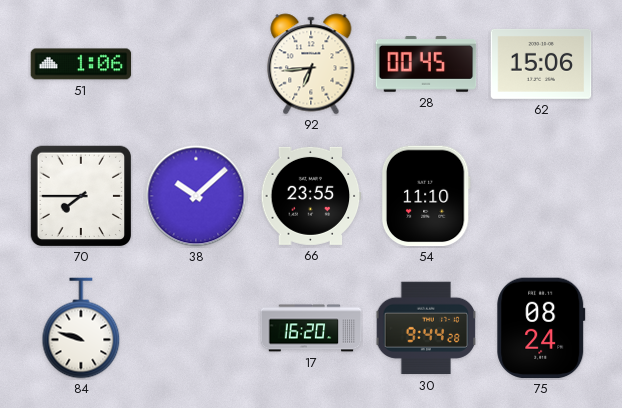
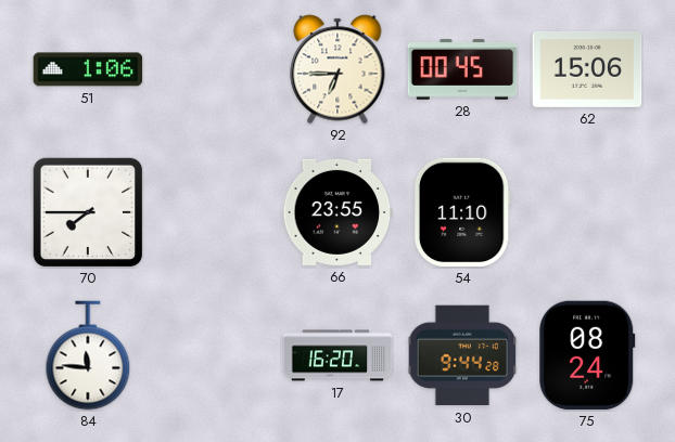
92: 6:44 -> 6:45
38: 10:08 -> none
84: 9:48 -> 11:46
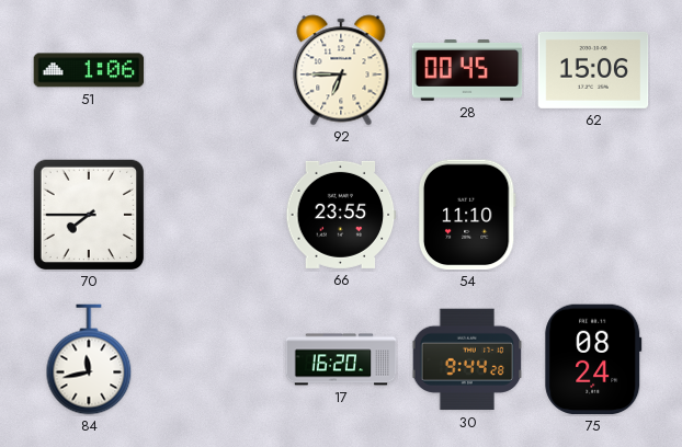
84: 11:46 -> 11:43
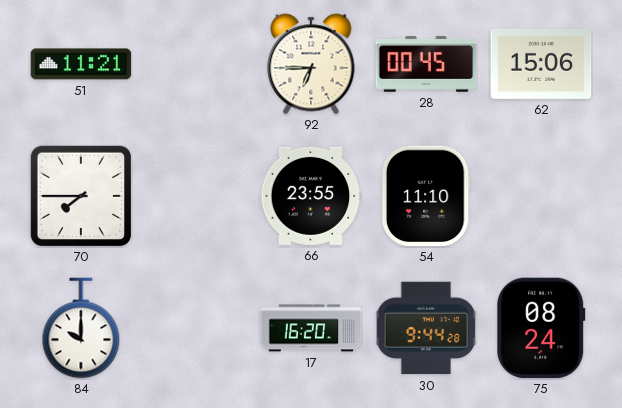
51: 1:06 -> 11:21
84: 11:43 -> 10:00
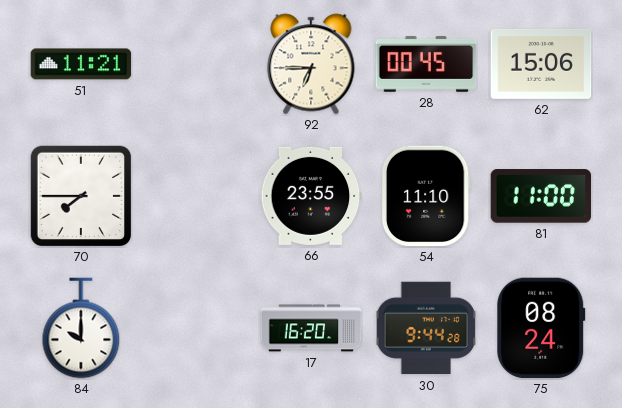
81: none -> 11:00
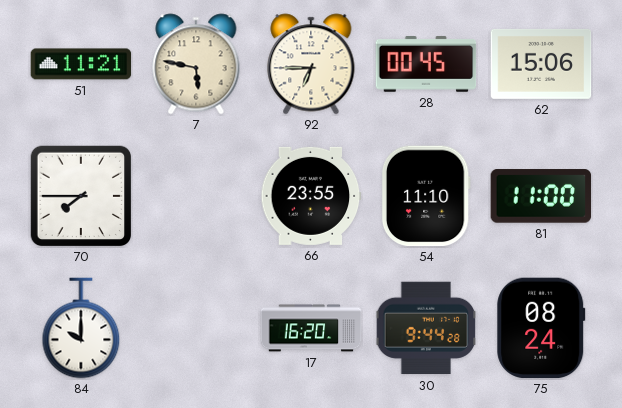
7: none -> 5:47
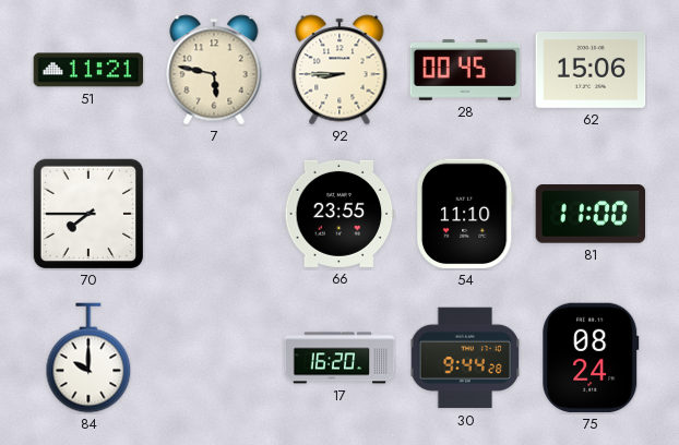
92: 6:45 -> 8:45
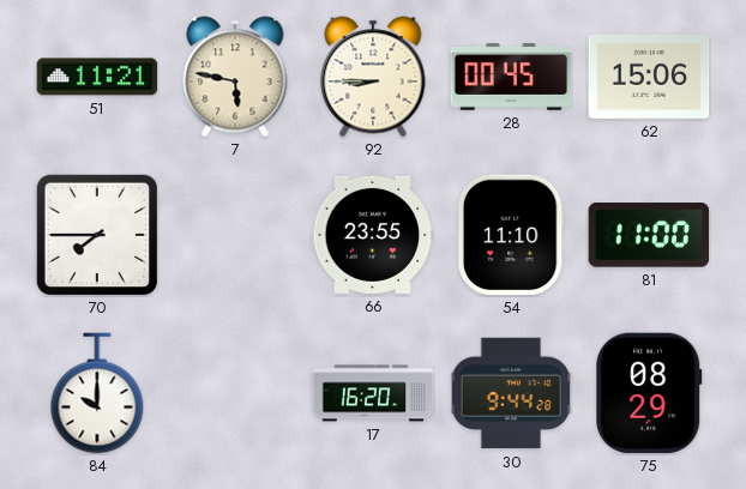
75: 08:24 -> 08:29
